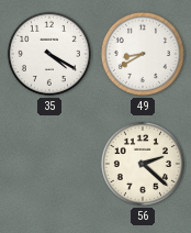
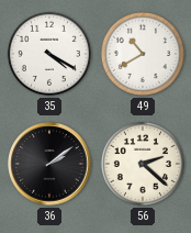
49: 8:40 -> 10:40
36: none -> 2:09
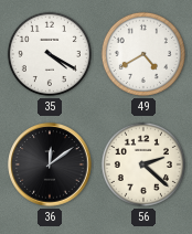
49: 10:40 -> 4:40
36: 2:09 -> 12:09
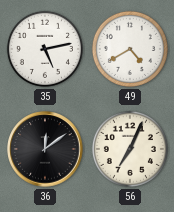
35: 4:20 -> 5:13
56: 2:22 -> 7:04
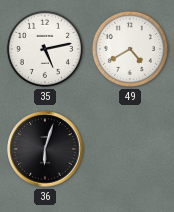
36: 12:09 -> 6:03
56: 7:04 -> none
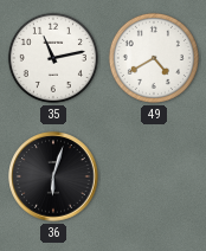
35: 5:13 -> 11:13
